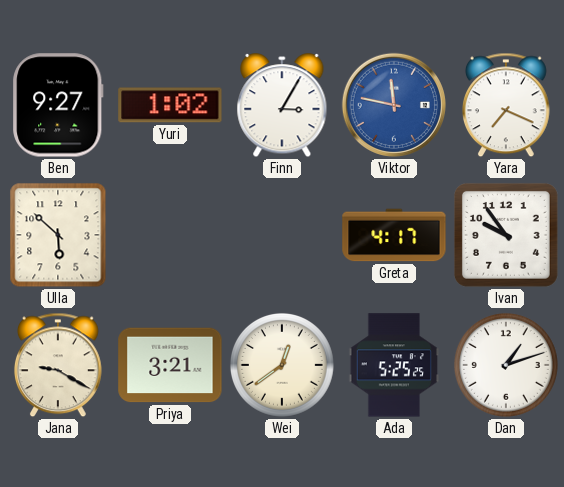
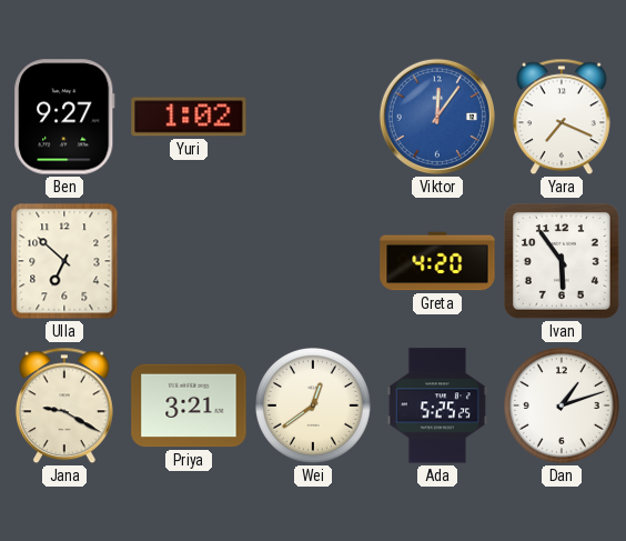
Finn: 3:05 -> none
Viktor: 11:47 -> 12:06
Ulla: 5:52 -> 6:52
Greta: 4:17 -> 4:20
Ivan: 9:54 -> 5:54
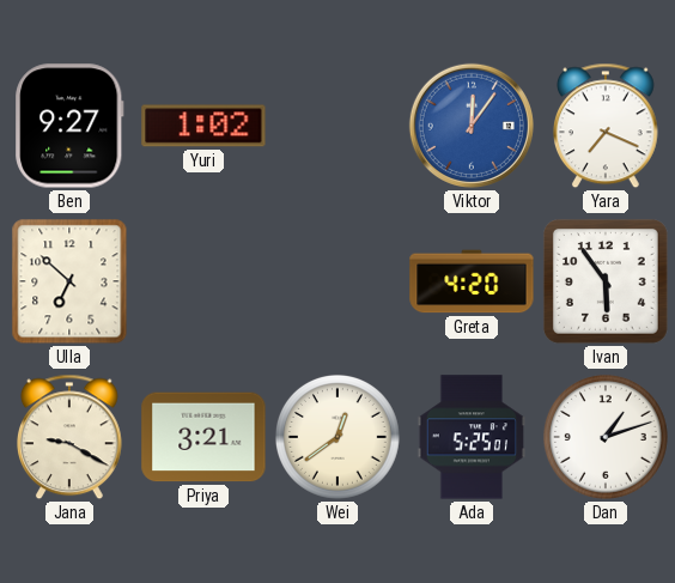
Ada: 5:25:25 -> 5:25:01
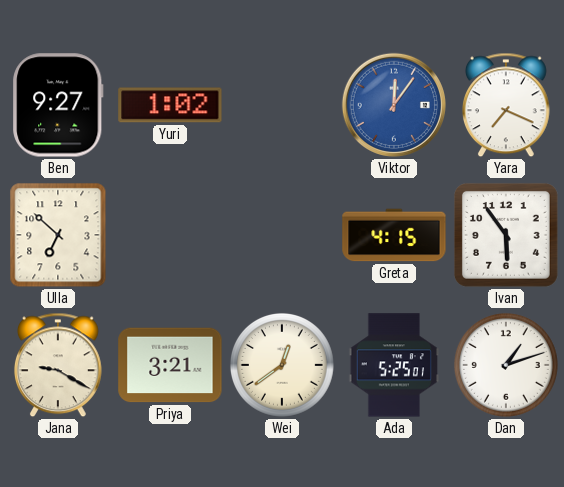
Greta: 4:20 -> 4:15
